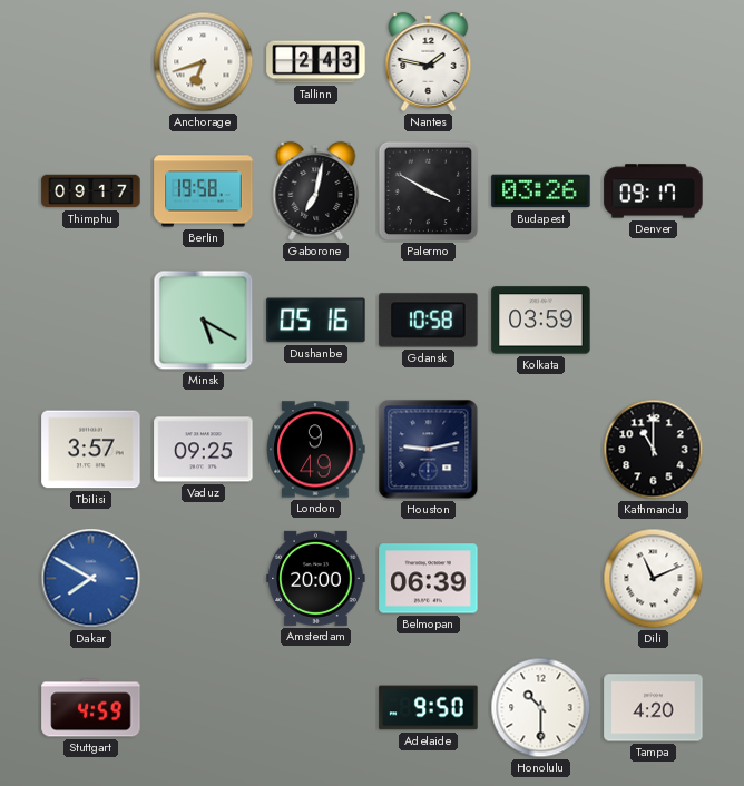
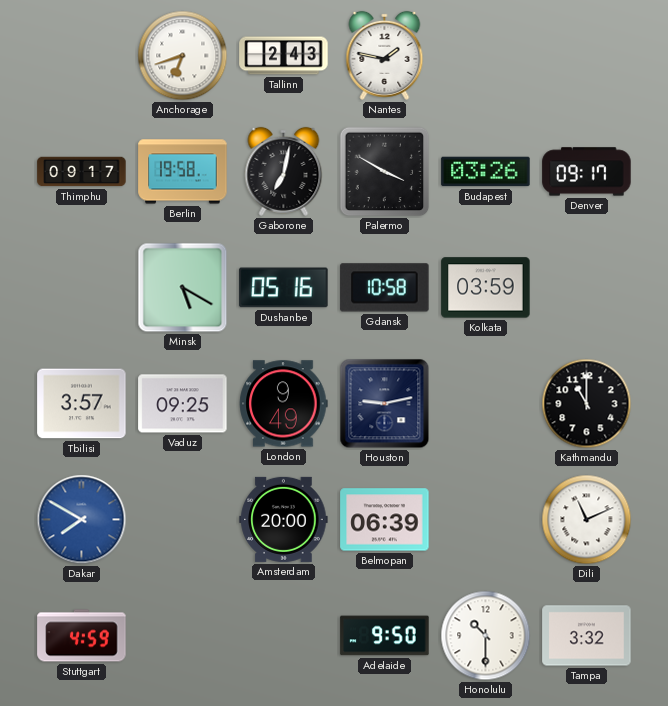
Tampa: 4:20 -> 3:32
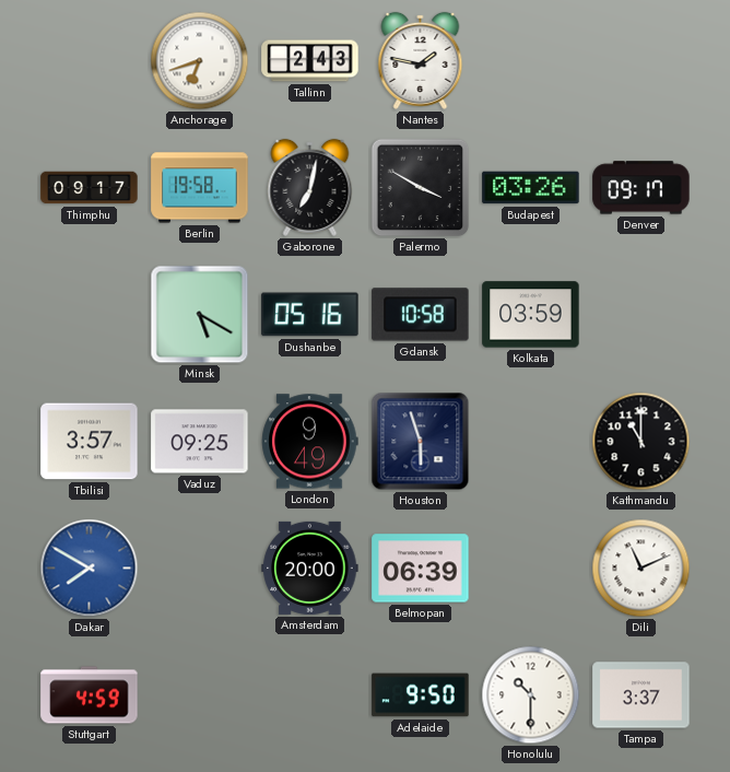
Houston: 9:13 -> 5:57
Tampa: 3:32 -> 3:37
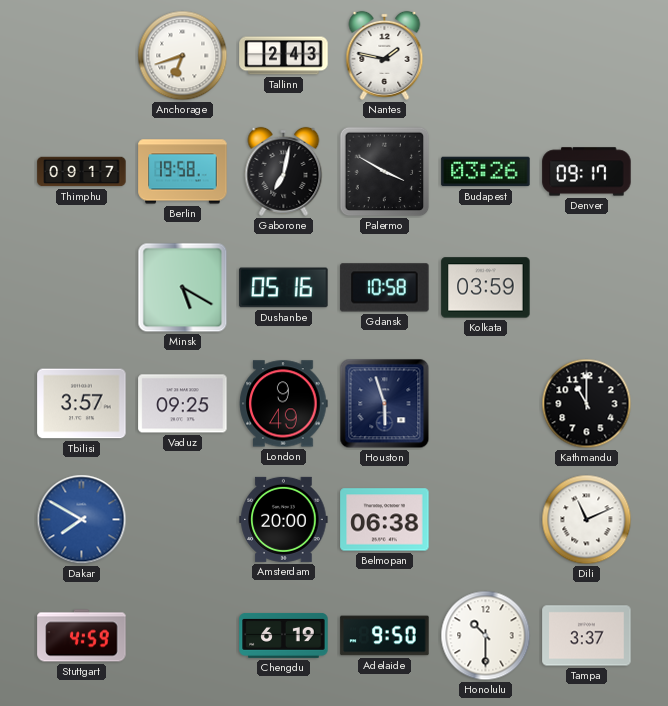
Belmopan: 06:39 -> 06:38
Chengdu: none -> 6:19
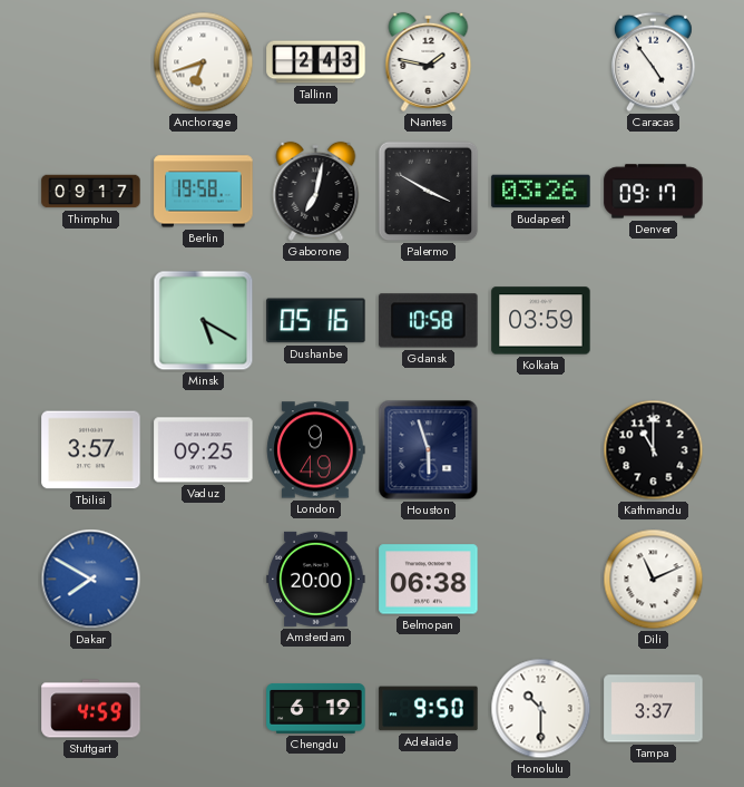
Caracas: none -> 4:54
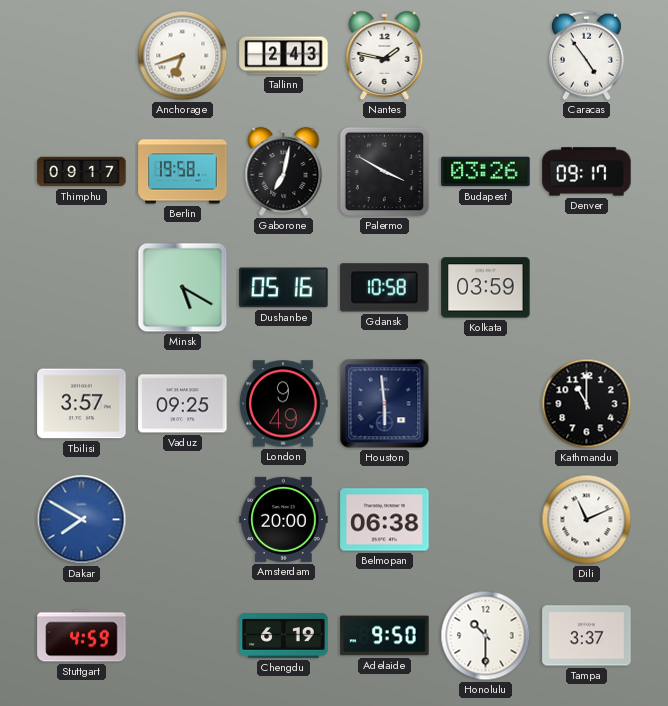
Houston: 5:57 -> 5:59
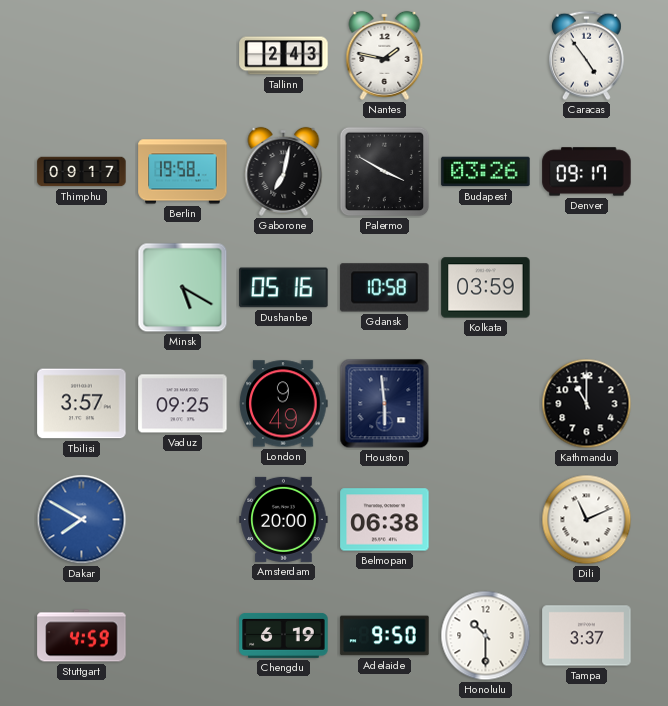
Anchorage: 6:42 -> none
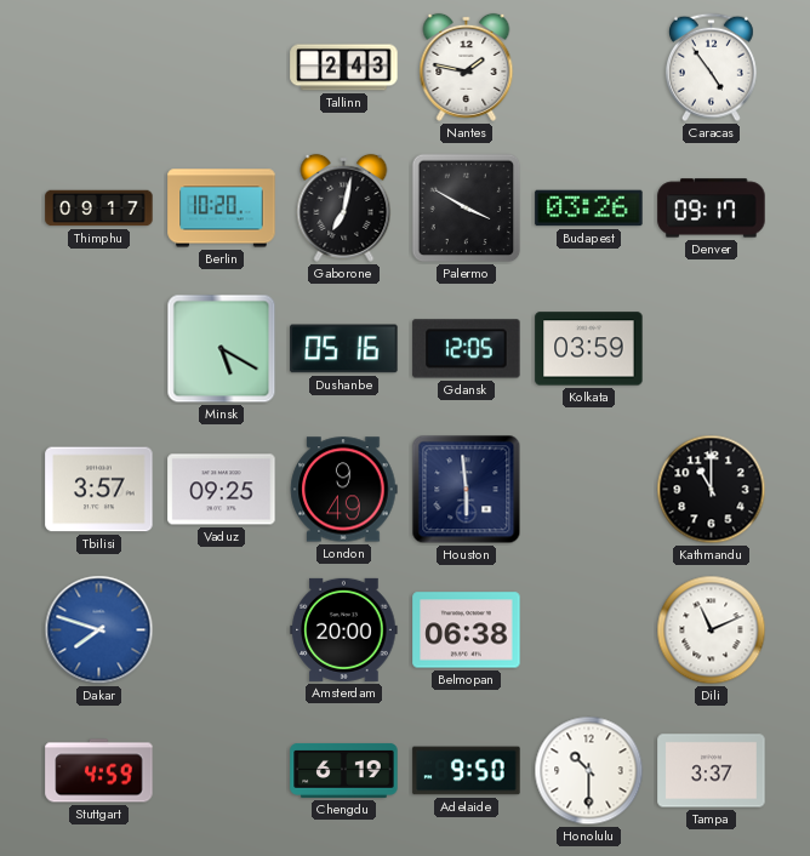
Berlin: 19:58 -> 10:20
Gdansk: 10:58 -> 12:05
Dakar: 7:50 -> 7:48
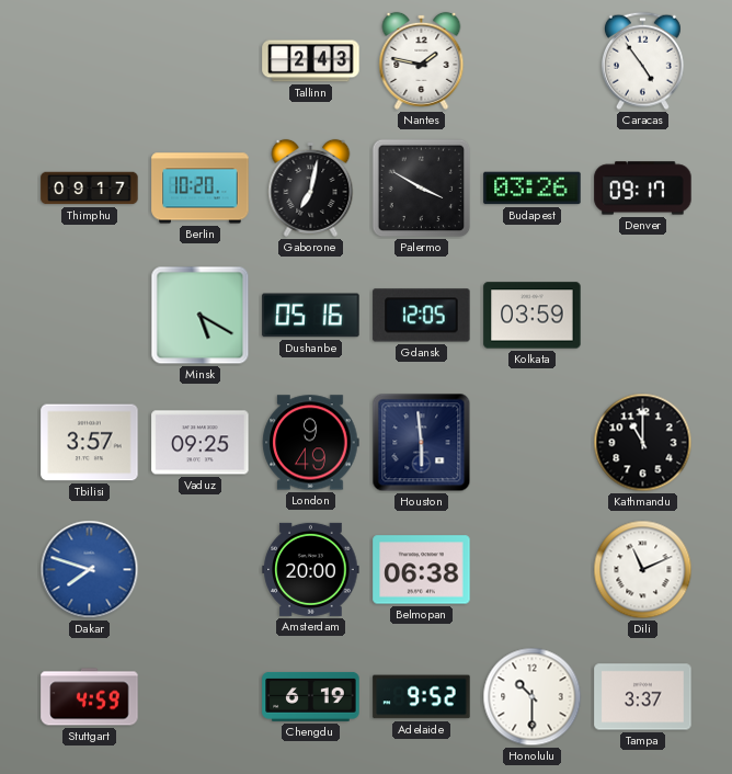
Adelaide: 9:50 -> 9:52
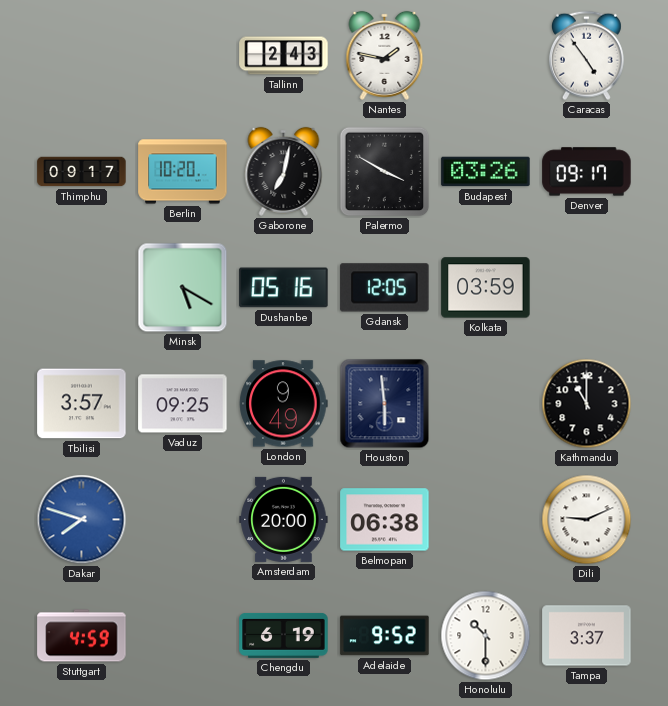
Dili: 11:11 -> 9:11
